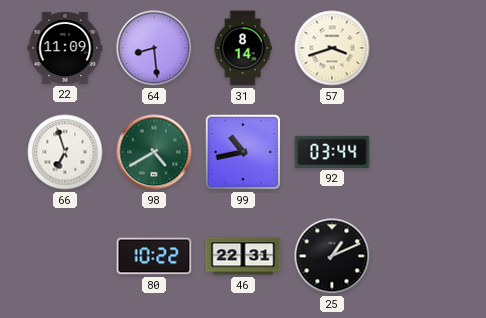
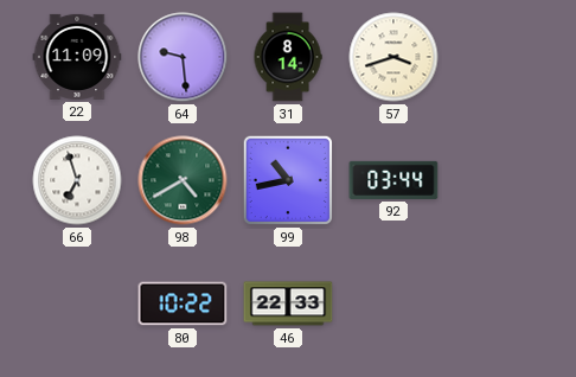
64: 8:29 -> 9:29
46: 22:31 -> 22:33
25: 1:11 -> none
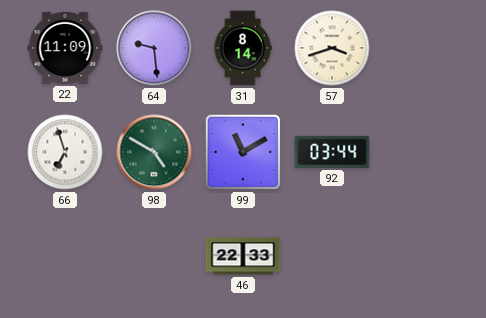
98: 4:40 -> 4:50
99: 10:43 -> 11:10
80: 10:22 -> none
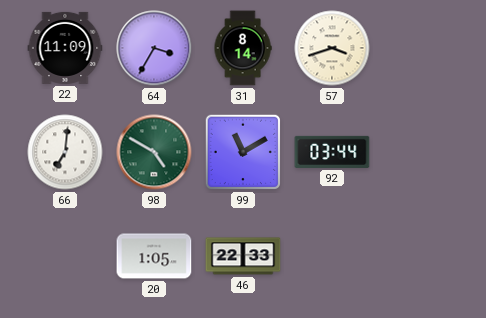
64: 9:29 -> 3:35
66: 6:57 -> 7:01
20: none -> 1:05
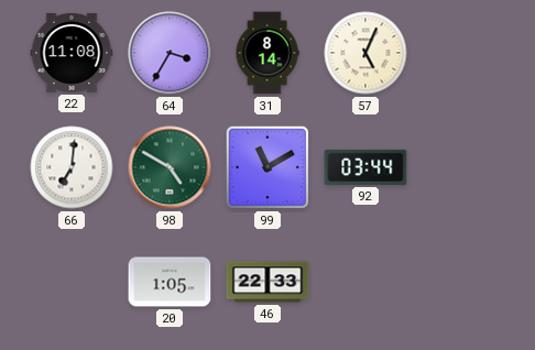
22: 11:09 -> 11:08
57: 3:42 -> 5:04
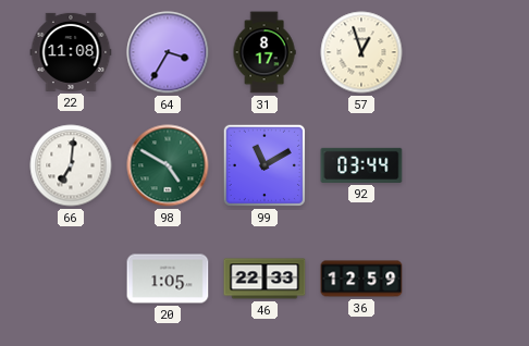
31: 8:14 -> 8:17
57: 5:04 -> 12:57
36: none -> 12:59
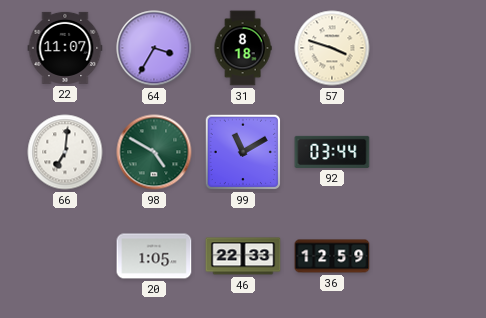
22: 11:08 -> 11:07
31: 8:17 -> 8:18
57: 12:57 -> 3:48
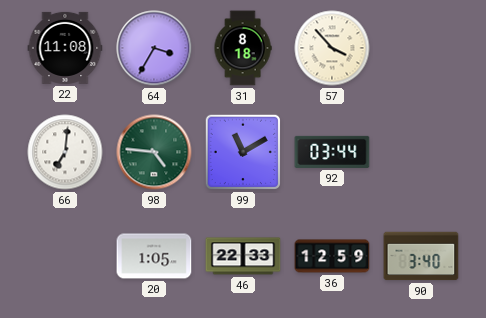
22: 11:07 -> 11:08
57: 3:48 -> 3:53
98: 4:50 -> 4:46
90: none -> 3:40
